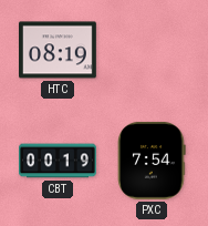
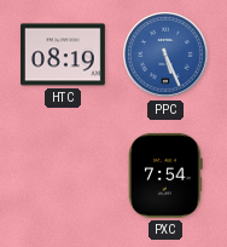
PPC: none -> 5:26
CBT: 00:19 -> none
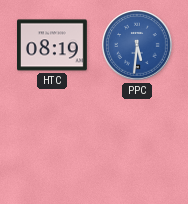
PPC: 5:26 -> 5:31
PXC: 7:54 -> none
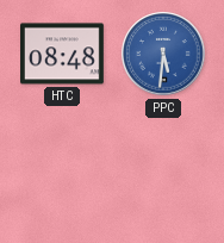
HTC: 08:19 -> 08:48
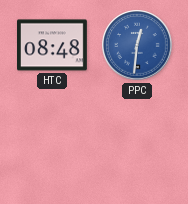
PPC: 5:31 -> 12:31
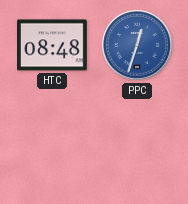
PPC: 12:31 -> 12:33
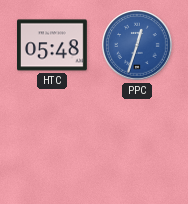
HTC: 08:48 -> 05:48
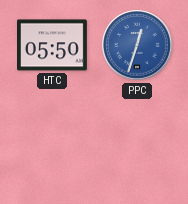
HTC: 05:48 -> 05:50
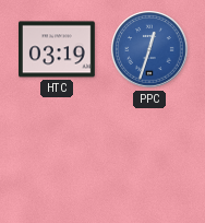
HTC: 05:50 -> 03:19
